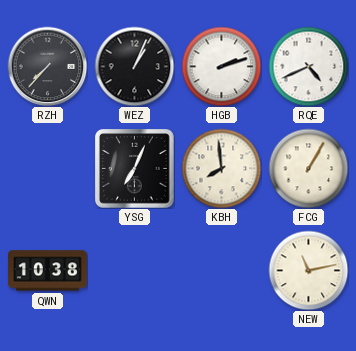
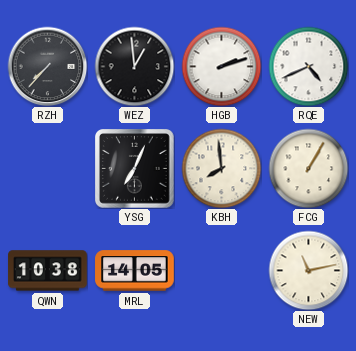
WEZ: 1:04 -> 12:59
MRL: none -> 14:05
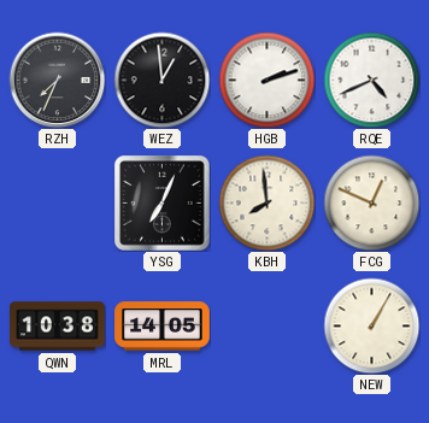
RZH: 7:37 -> 7:34
FCG: 1:05 -> 12:49
NEW: 11:13 -> 1:05
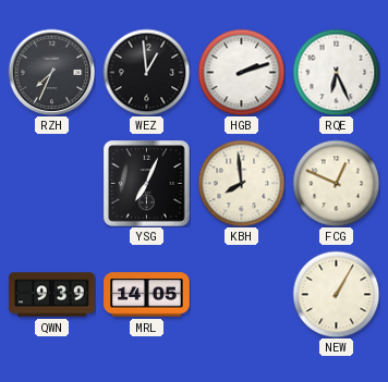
RQE: 4:41 -> 6:26
QWN: 10:38 -> 9:39
